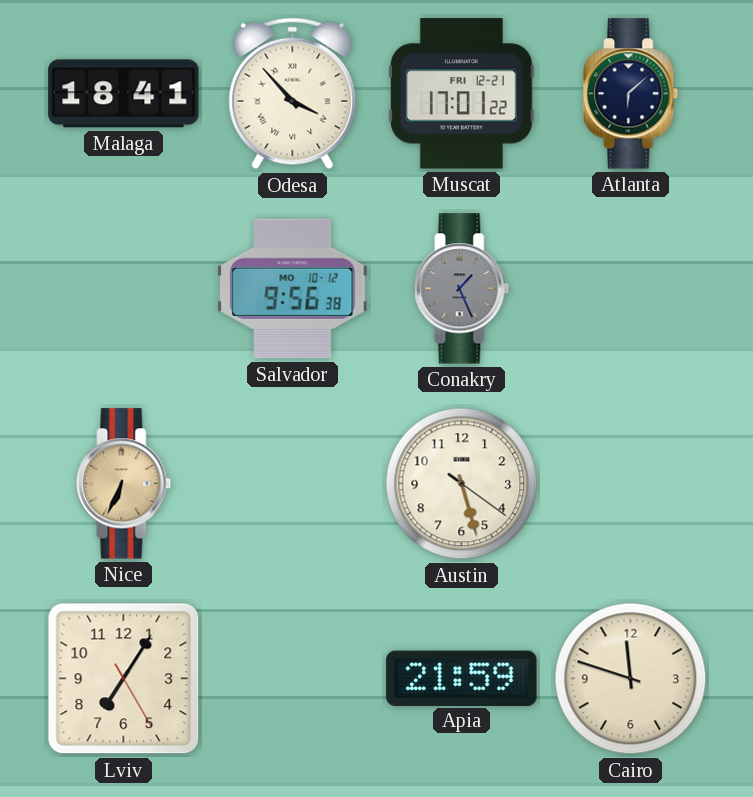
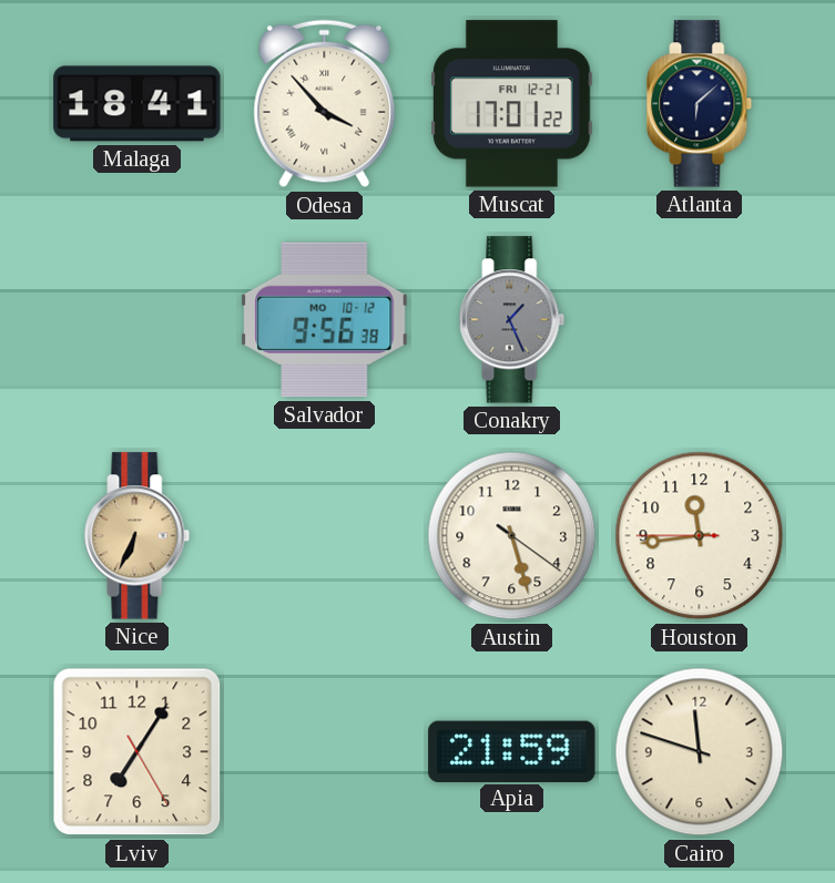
Houston: none -> 11:43
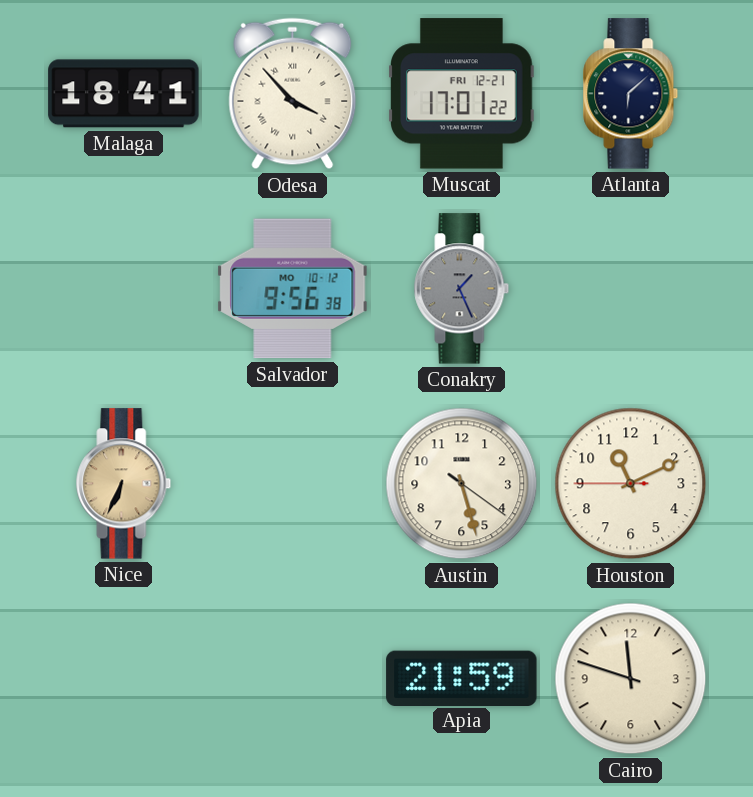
Houston: 11:43 -> 11:10
Lviv: 7:05 -> none
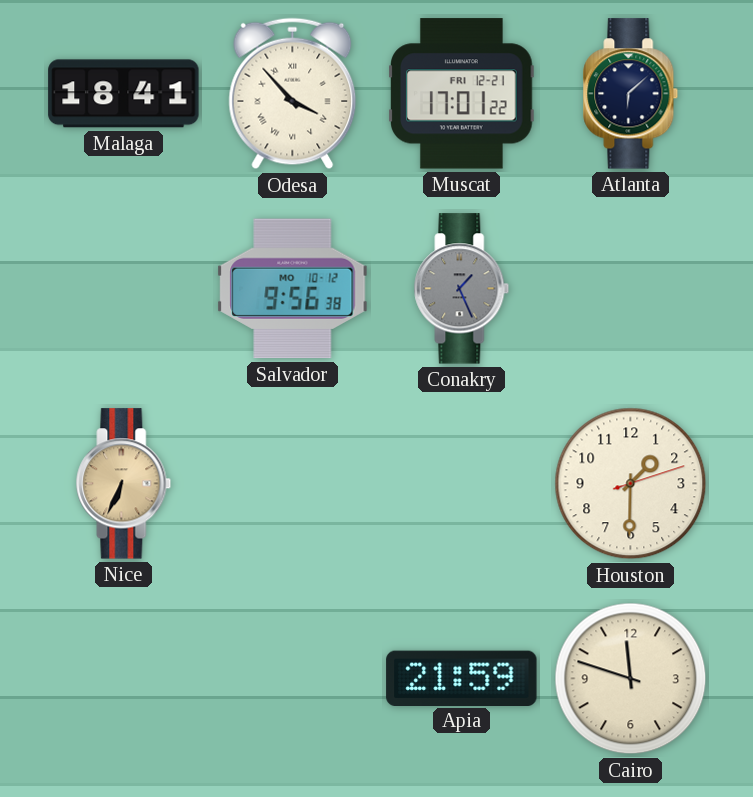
Austin: 5:27 -> none
Houston: 11:10 -> 1:30
